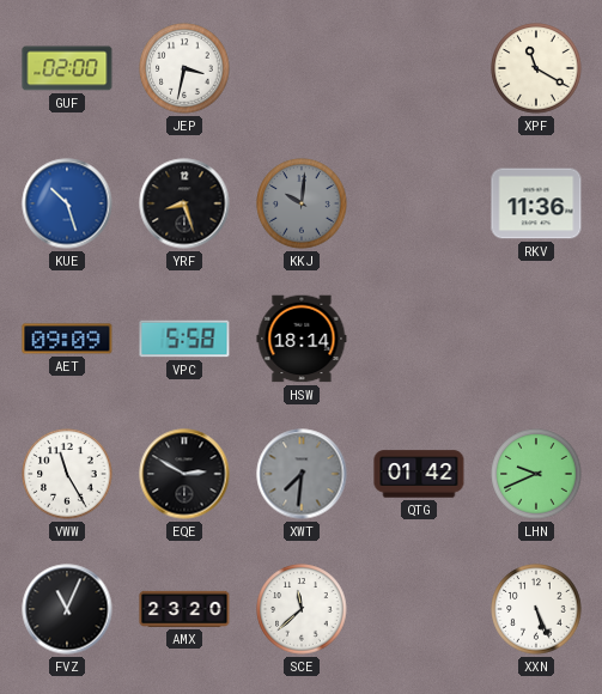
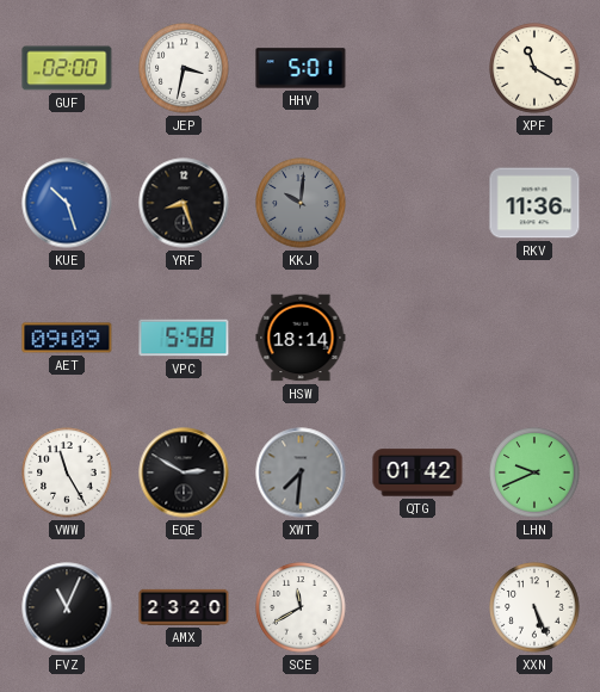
HHV: none -> 5:01
SCE: 11:38 -> 11:40
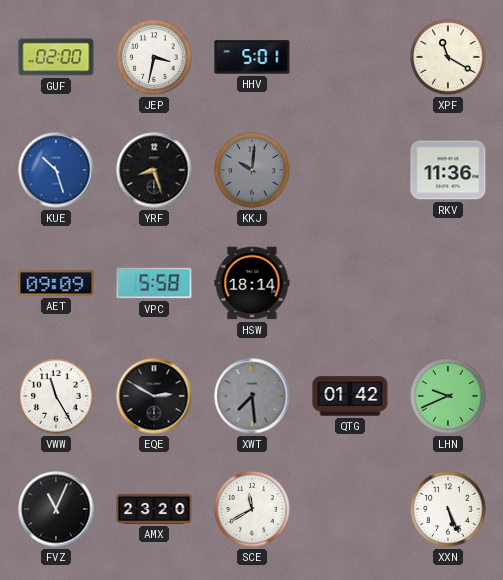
XWT: 7:31 -> 7:29
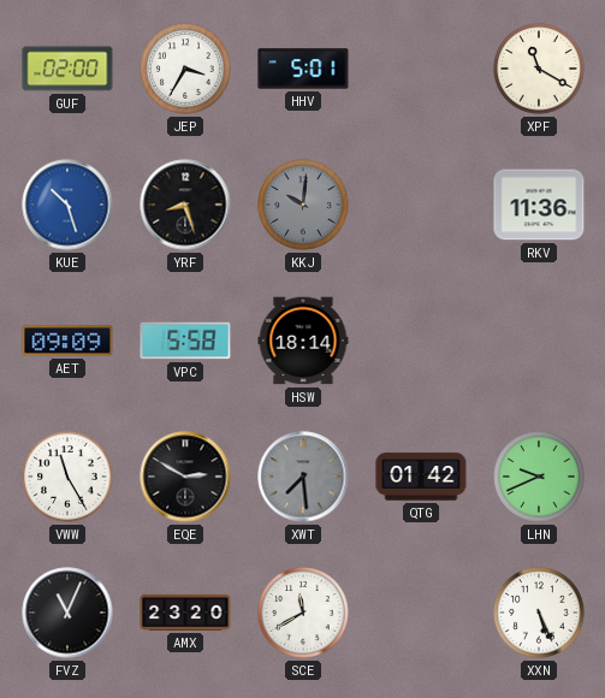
JEP: 3:32 -> 3:35
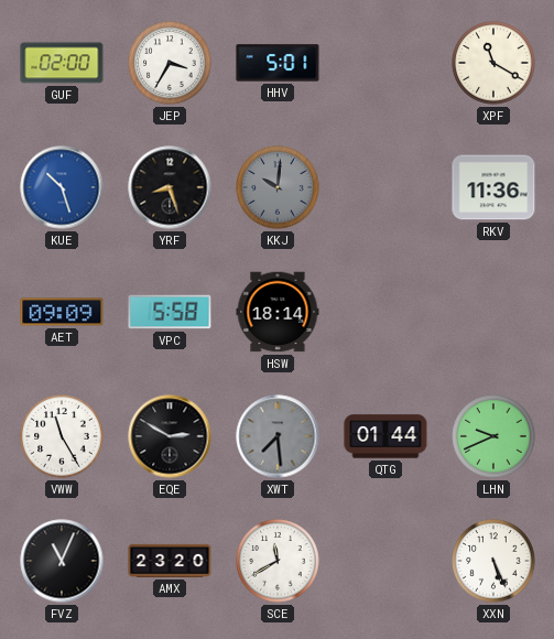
QTG: 01:42 -> 01:44
